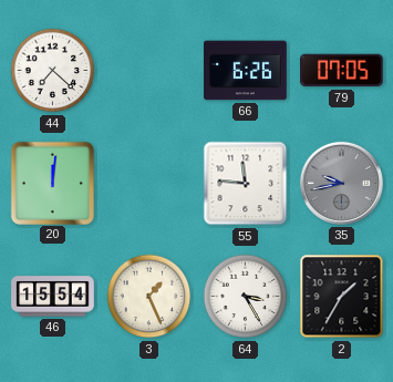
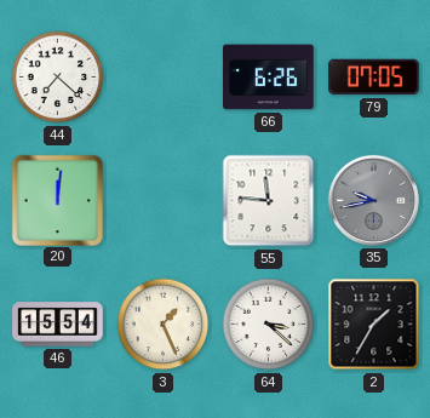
64: 3:25 -> 3:22
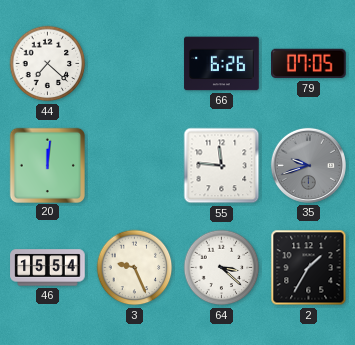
35: 9:43 -> 9:42
3: 1:26 -> 9:26
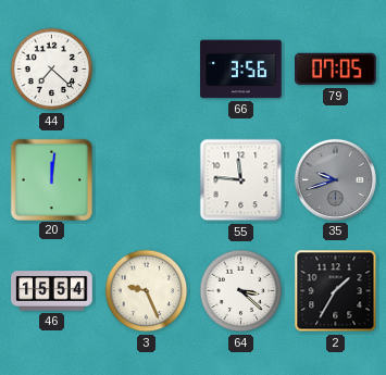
66: 6:26 -> 3:56
